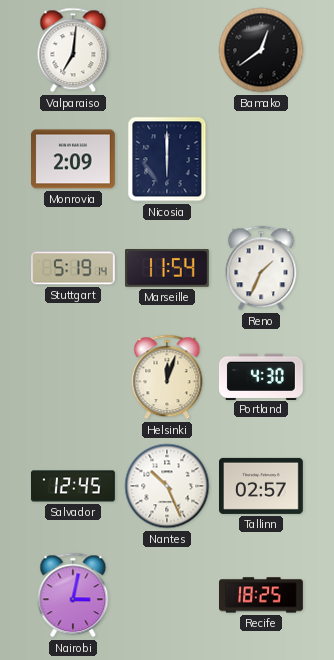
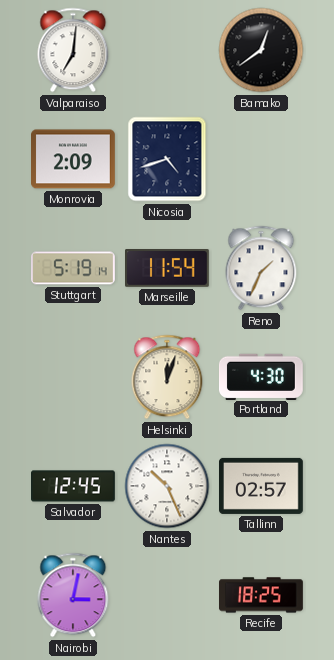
Nicosia: 6:00 -> 4:42
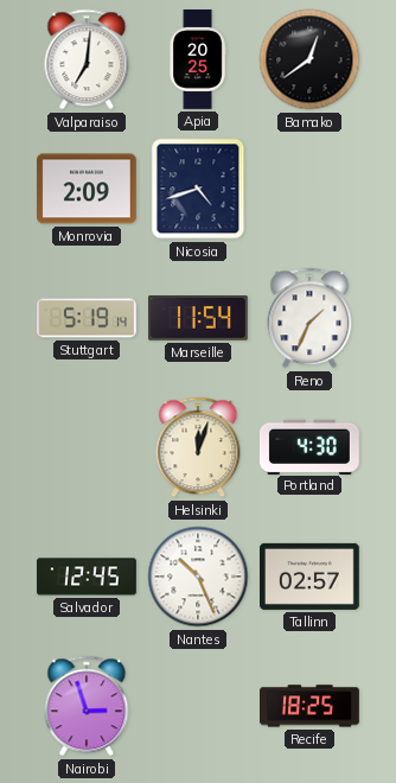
Apia: none -> 20:25
Nairobi: 3:02 -> 2:57
